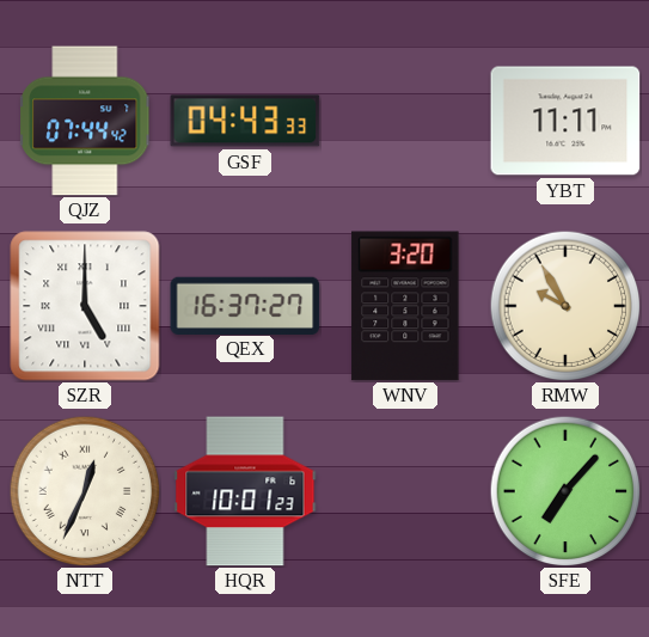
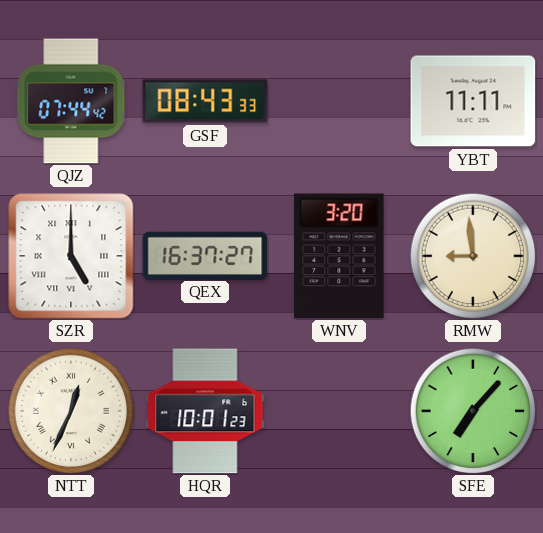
GSF: 04:43 -> 08:43
RMW: 9:55 -> 8:59
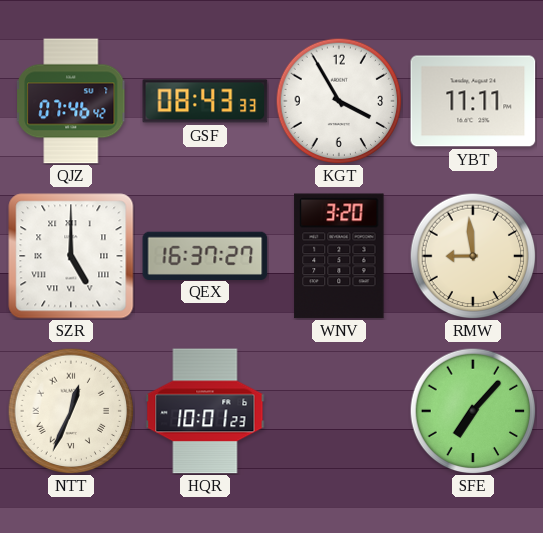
QJZ: 07:44 -> 07:46
KGT: none -> 3:55
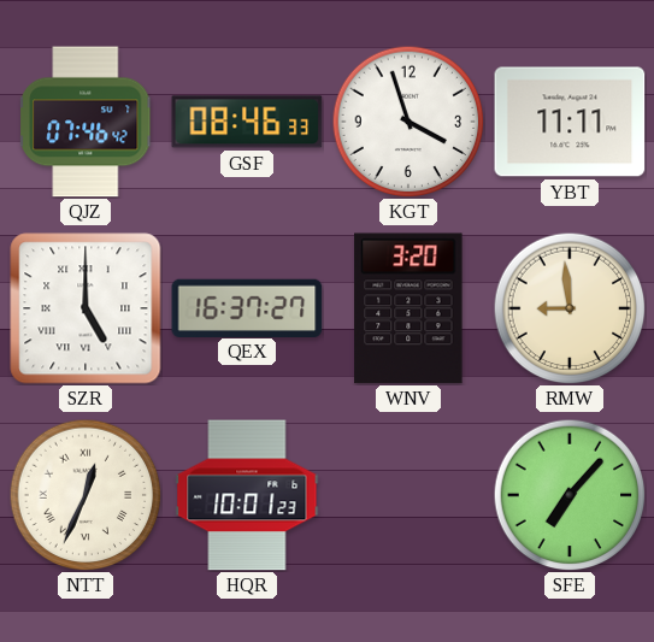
GSF: 08:43 -> 08:46
KGT: 3:55 -> 3:57
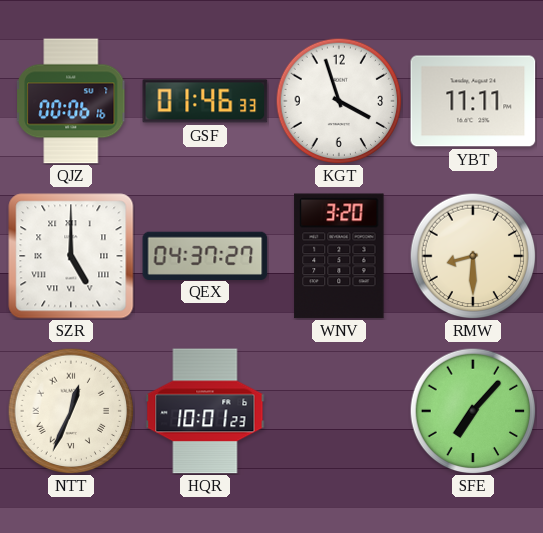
QJZ: 07:46 -> 00:06
GSF: 08:46 -> 01:46
QEX: 16:37 -> 04:37
RMW: 8:59 -> 8:30
